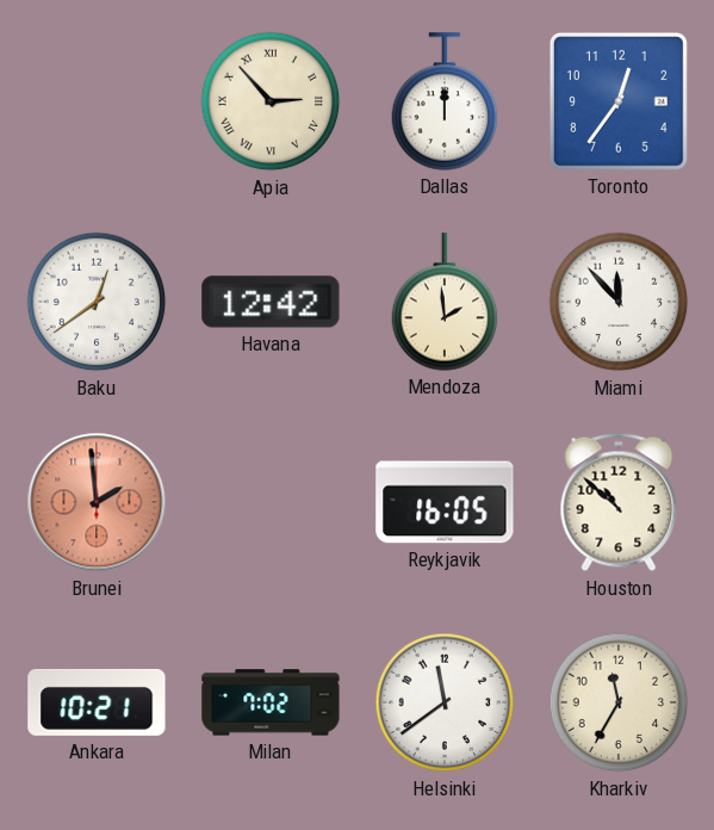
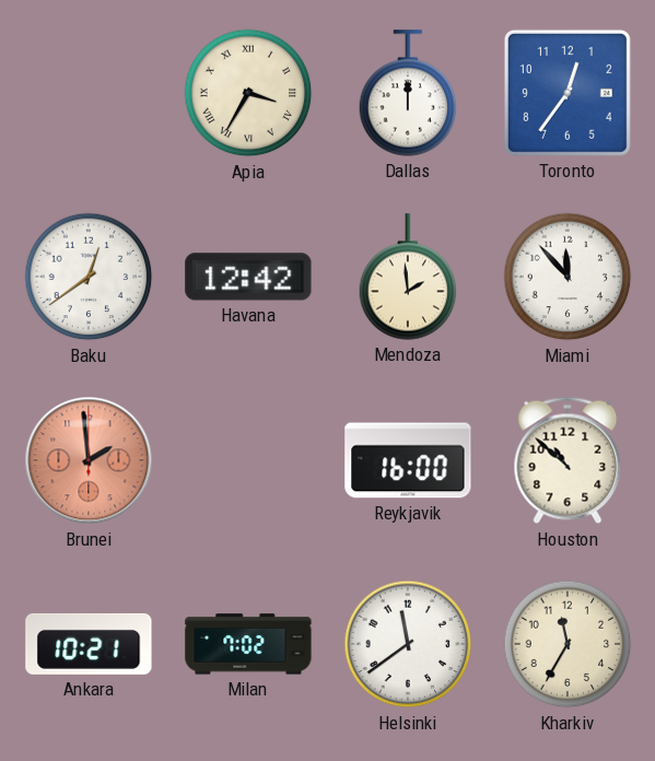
Apia: 2:53 -> 3:35
Reykjavik: 16:05 -> 16:00
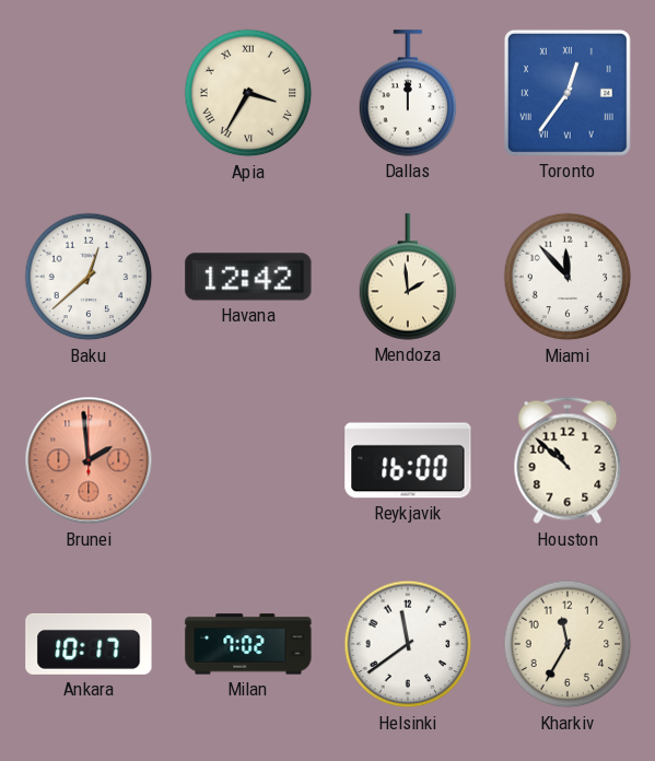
Toronto numerals: Arabic -> Roman
Baku: 12:39 -> 12:38
Ankara: 10:21 -> 10:17
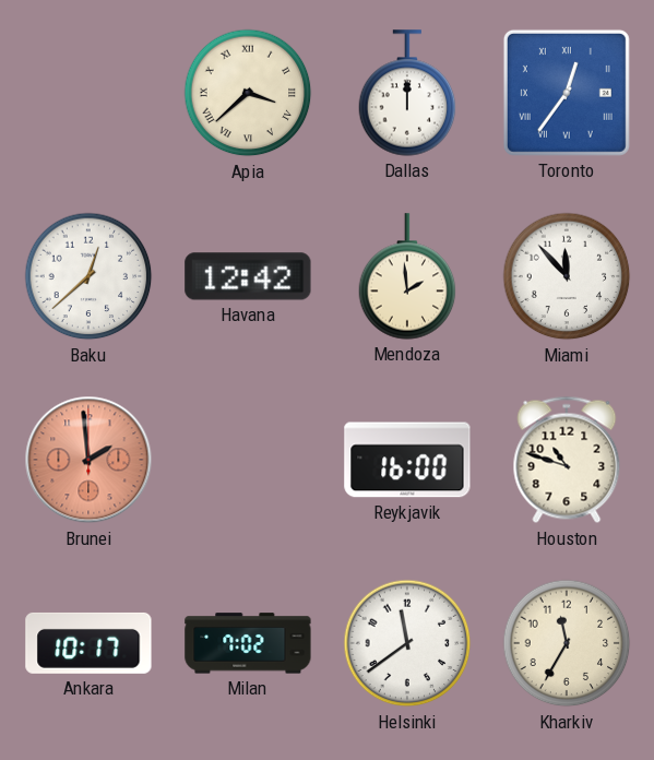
Apia: 3:35 -> 3:38
Houston: 10:52 -> 10:48
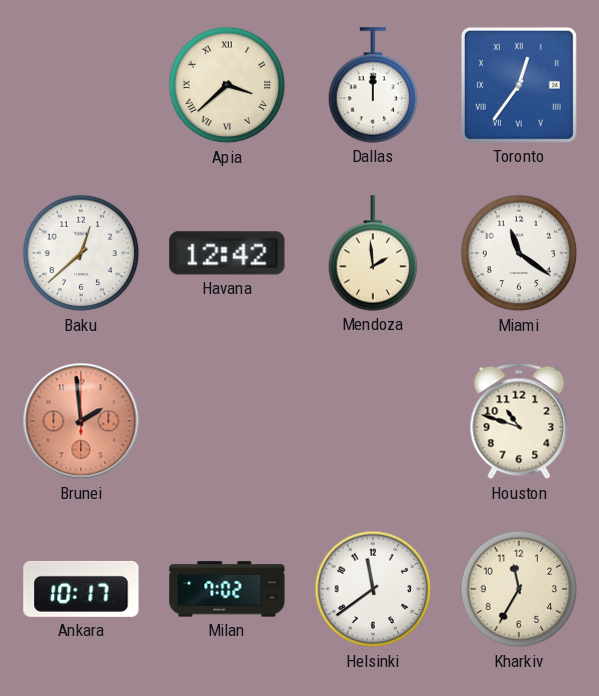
Miami: 11:53 -> 11:21
Reykjavik: 16:00 -> none
